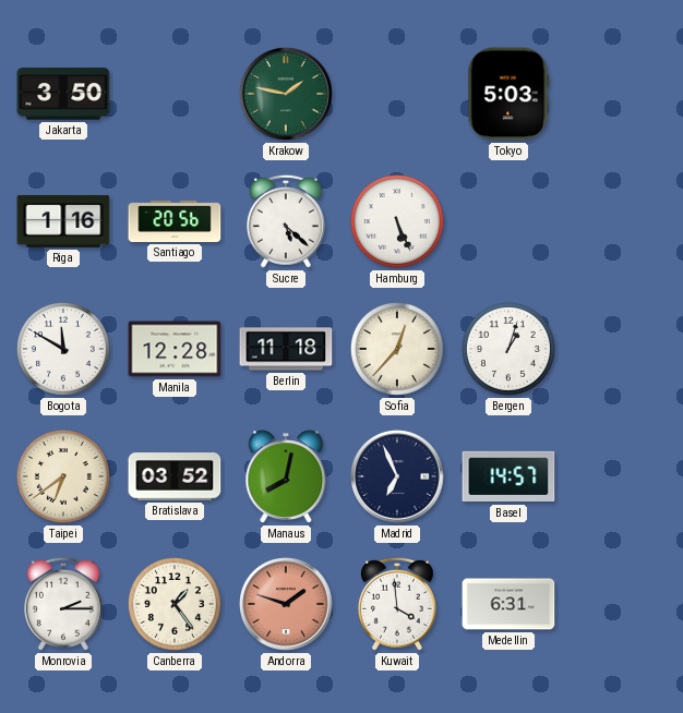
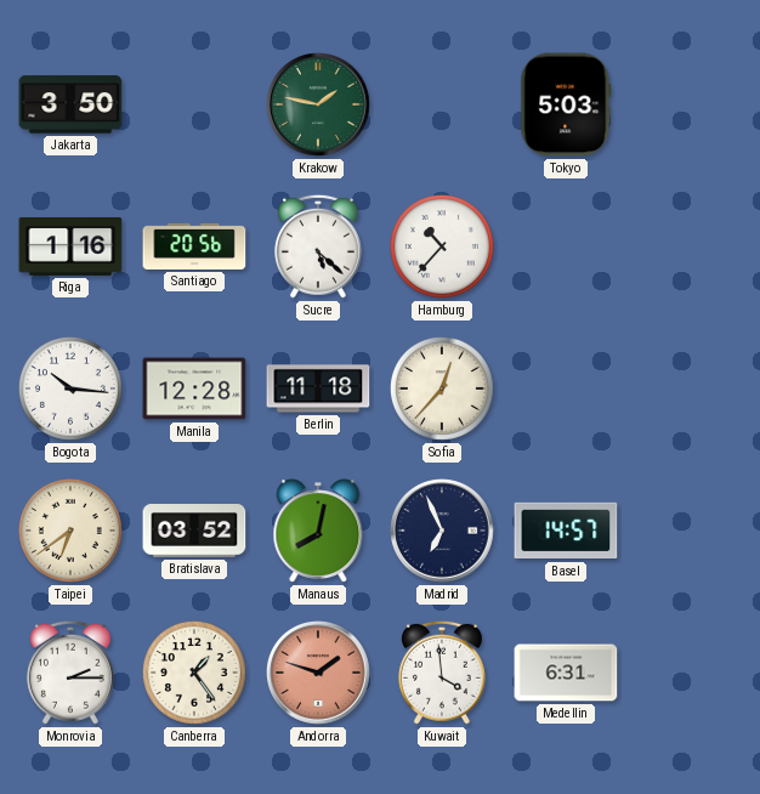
Hamburg: 5:26 -> 10:37
Bogota: 11:50 -> 10:16
Bergen: 1:03 -> none
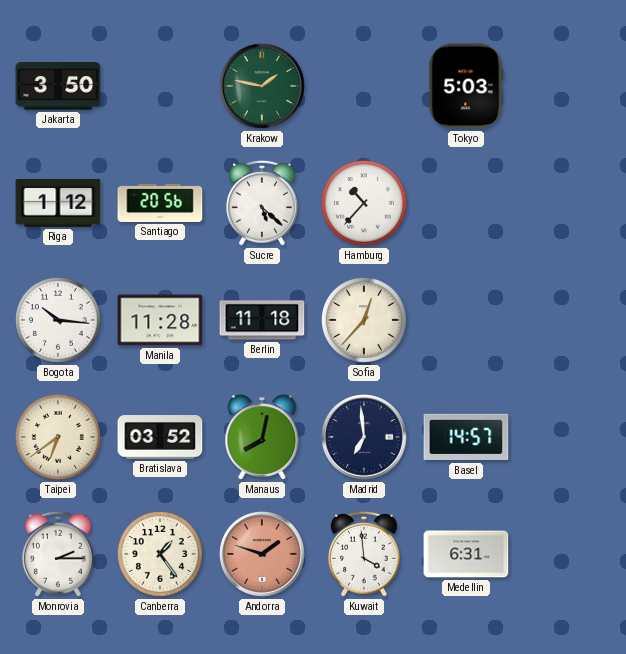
Riga: 1:16 -> 1:12
Manila: 12:28 -> 11:28
Madrid: 6:56 -> 6:59
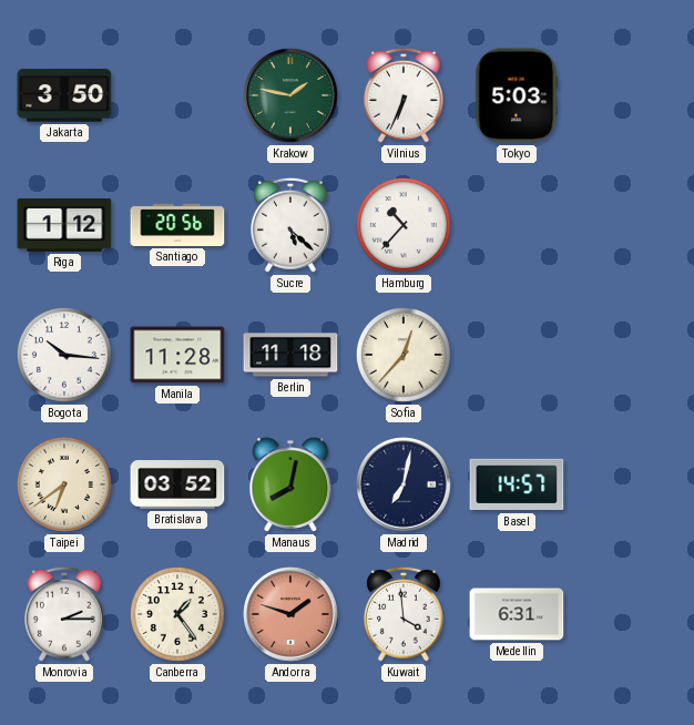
Vilnius: none -> 6:34
Madrid: 6:59 -> 7:02
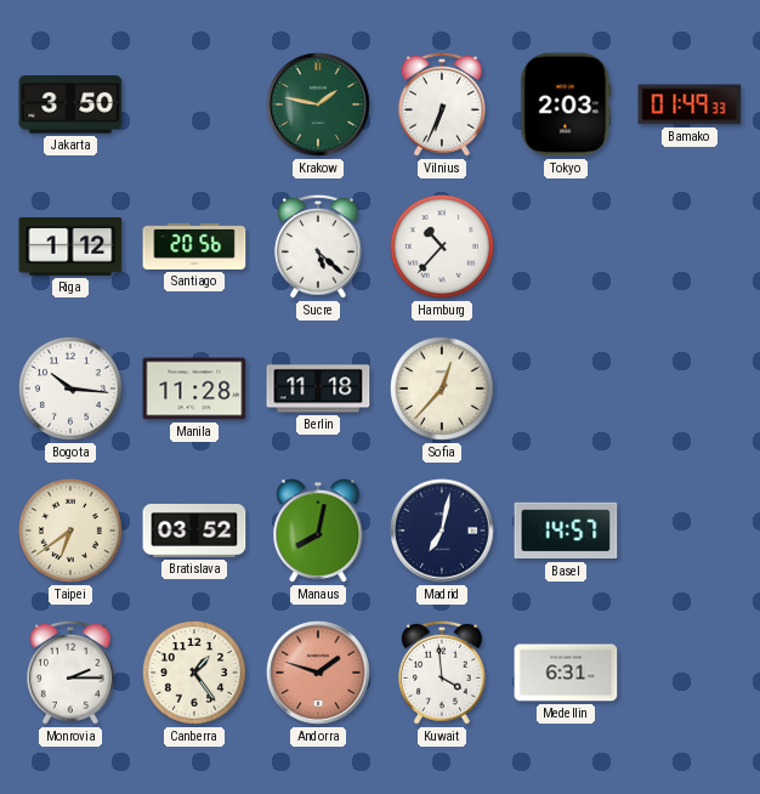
Tokyo: 5:03 -> 2:03
Bamako: none -> 01:49
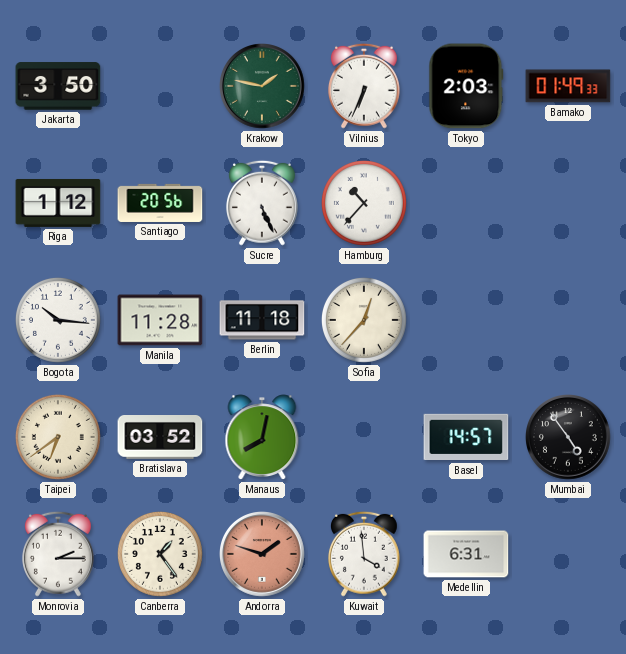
Sucre: 5:22 -> 5:26
Madrid: 7:02 -> none
Mumbai: none -> 4:54
